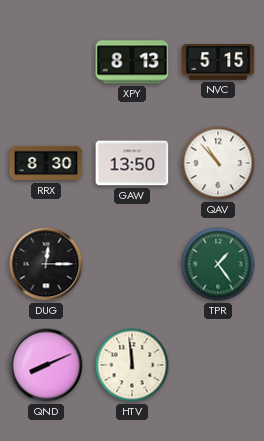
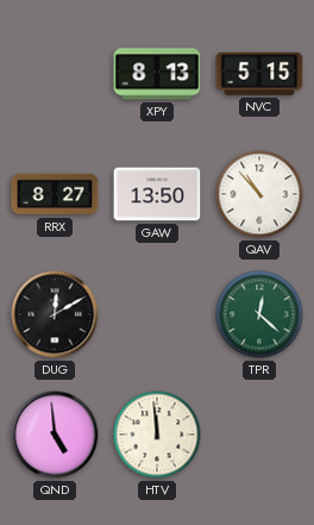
RRX: 8:30 -> 8:27
DUG: 12:15 -> 12:10
TPR: 1:24 -> 12:22
QND: 8:11 -> 4:59
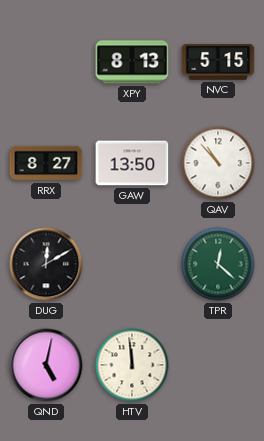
QND: 4:59 -> 5:02
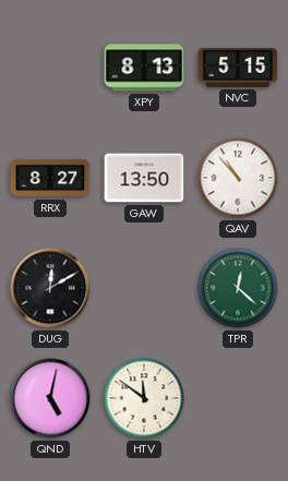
HTV: 11:59 -> 11:51
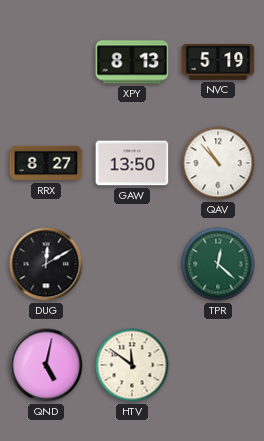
NVC: 5:15 -> 5:19
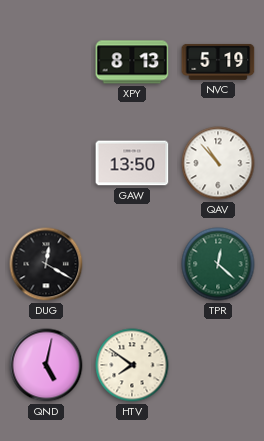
RRX: 8:27 -> none
DUG: 12:10 -> 12:20
HTV: 11:51 -> 7:51
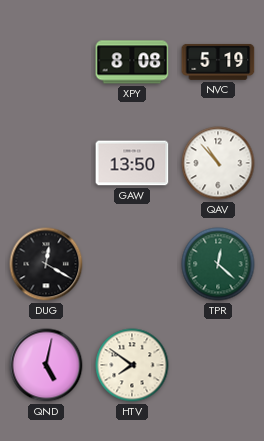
XPY: 8:13 -> 8:08
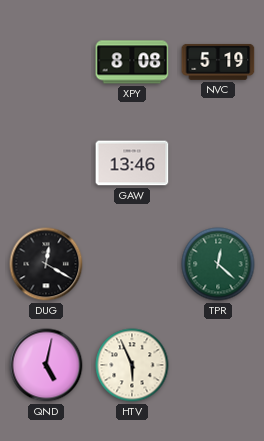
GAW: 13:50 -> 13:46
QAV: 10:53 -> none
HTV: 7:51 -> 5:56
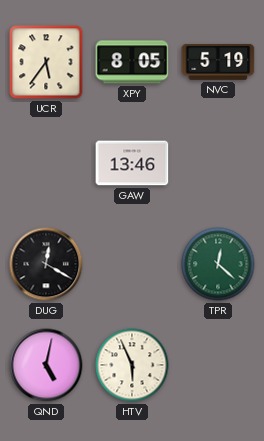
UCR: none -> 5:36
XPY: 8:08 -> 8:05
